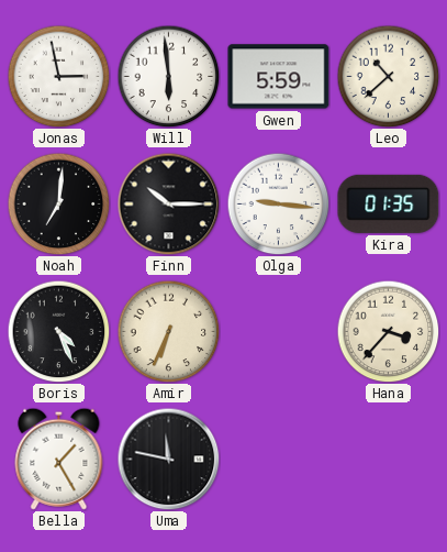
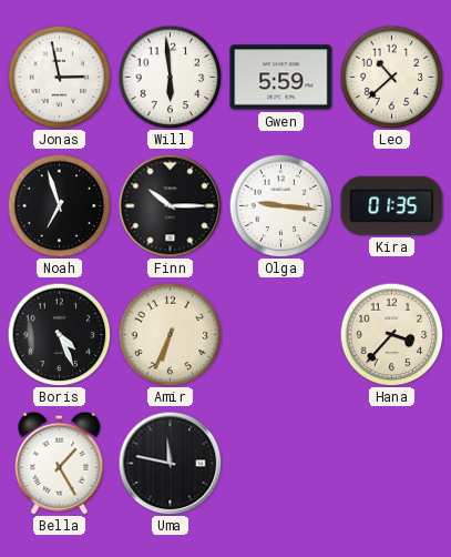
Noah: 7:01 -> 6:57
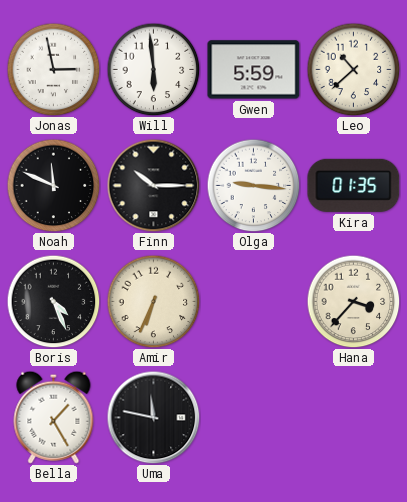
Noah: 6:57 -> 11:49
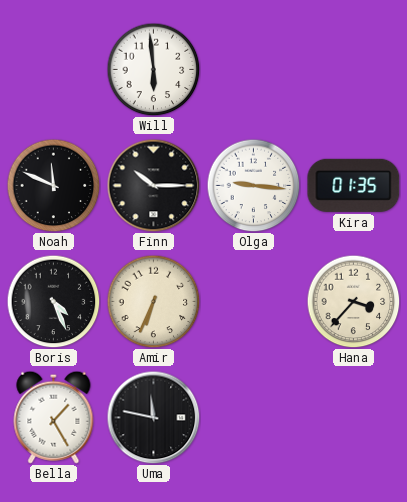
Jonas: 2:58 -> none
Gwen: 5:59 -> none
Leo: 10:38 -> none
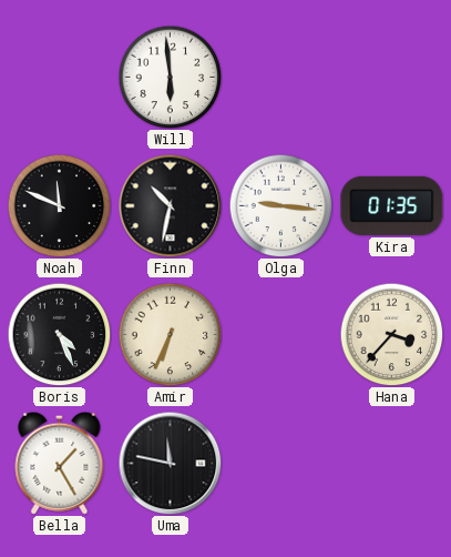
Finn: 10:15 -> 10:32
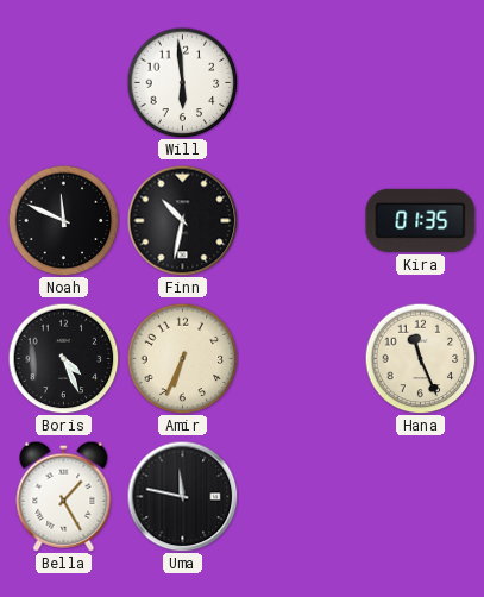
Olga: 9:16 -> none
Hana: 3:37 -> 11:26
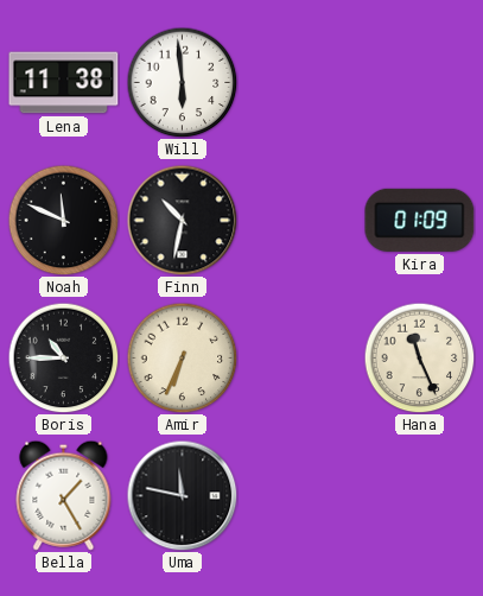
Lena: none -> 11:38
Kira: 01:35 -> 01:09
Boris: 4:26 -> 10:45
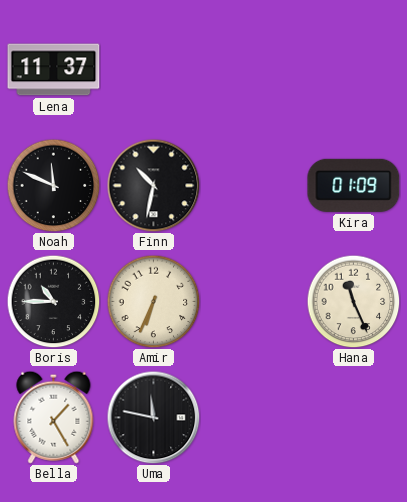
Lena: 11:38 -> 11:37
Will: 5:59 -> none
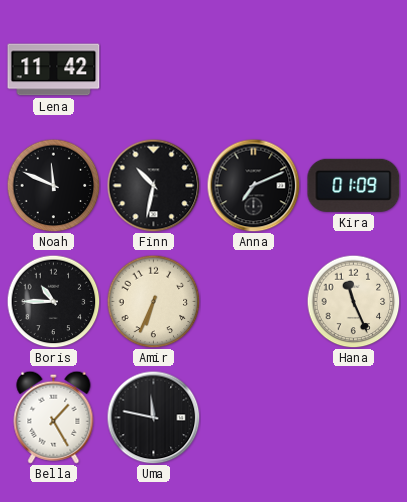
Lena: 11:37 -> 11:42
Anna: none -> 7:11
